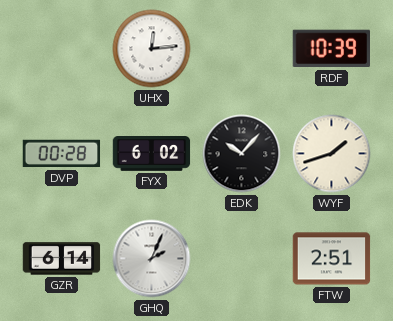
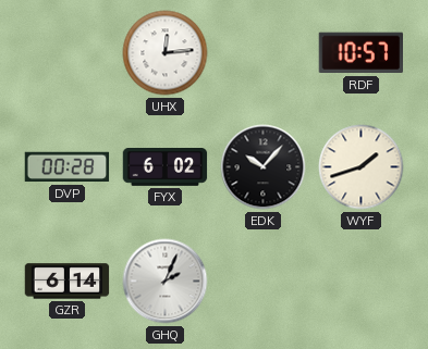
RDF: 10:39 -> 10:57
FTW: 2:51 -> none
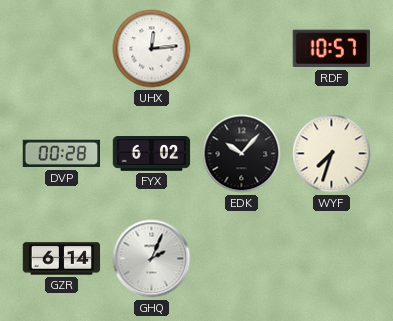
WYF: 1:42 -> 7:33
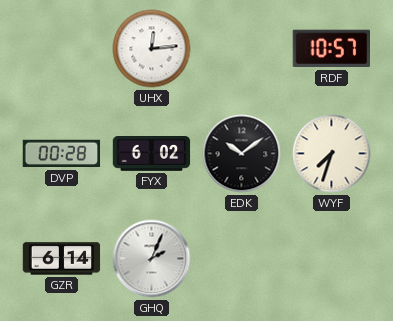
EDK: 10:07 -> 10:09
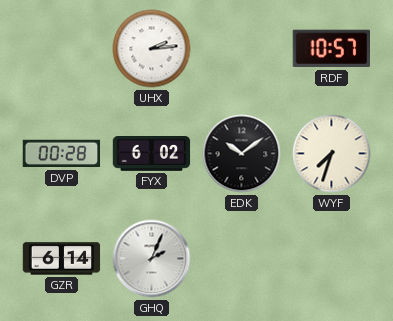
UHX: 12:14 -> 2:14
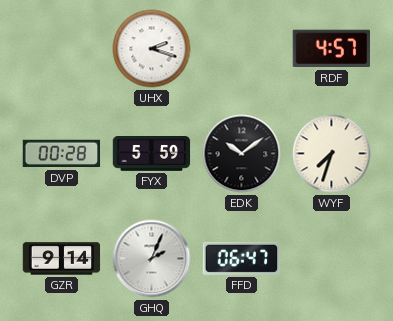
UHX: 2:14 -> 2:18
RDF: 10:57 -> 4:57
FYX: 6:02 -> 5:59
GZR: 6:14 -> 9:14
FFD: none -> 06:47
